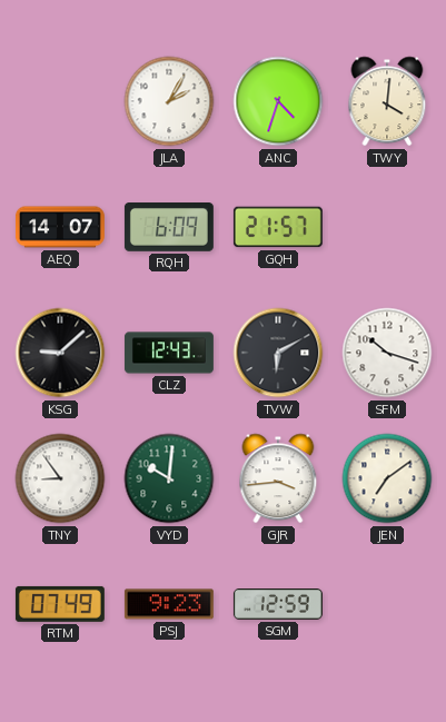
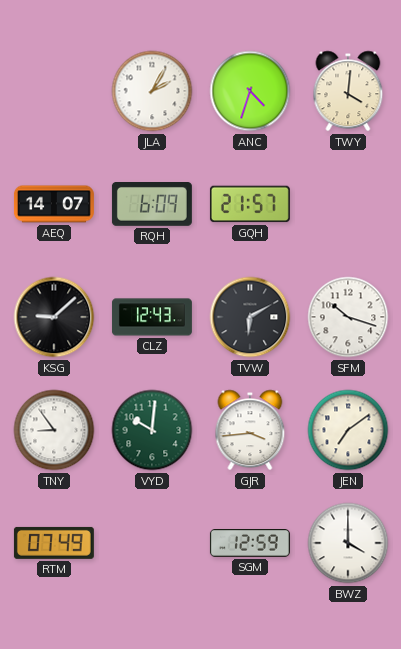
PSJ: 9:23 -> none
BWZ: none -> 4:00
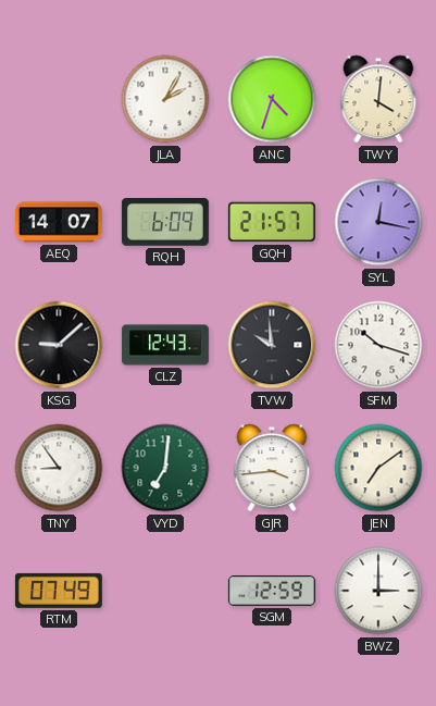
SYL: none -> 12:17
TVW: 6:10 -> 9:59
VYD: 10:01 -> 7:01
BWZ: 4:00 -> 3:00
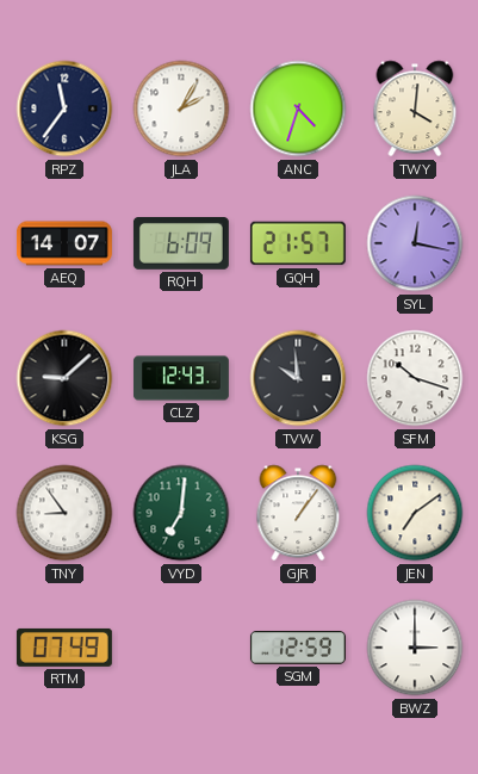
RPZ: none -> 11:36
GJR: 3:44 -> 1:06
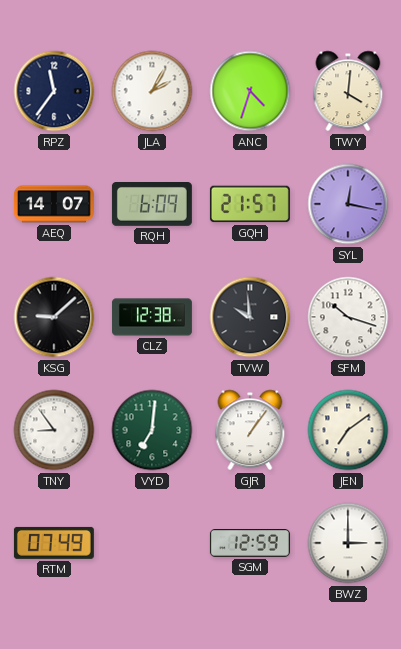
CLZ: 12:43 -> 12:38
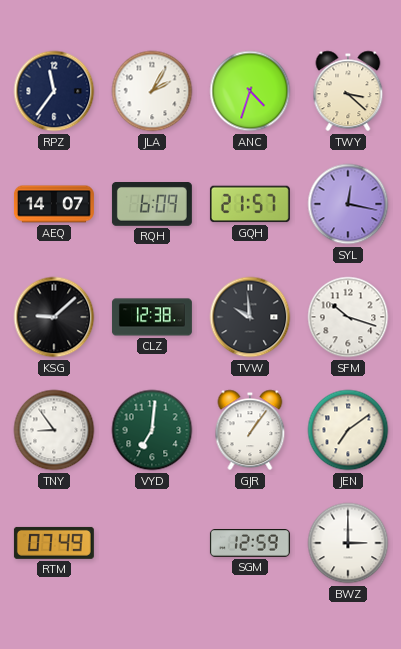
TWY: 4:01 -> 3:22
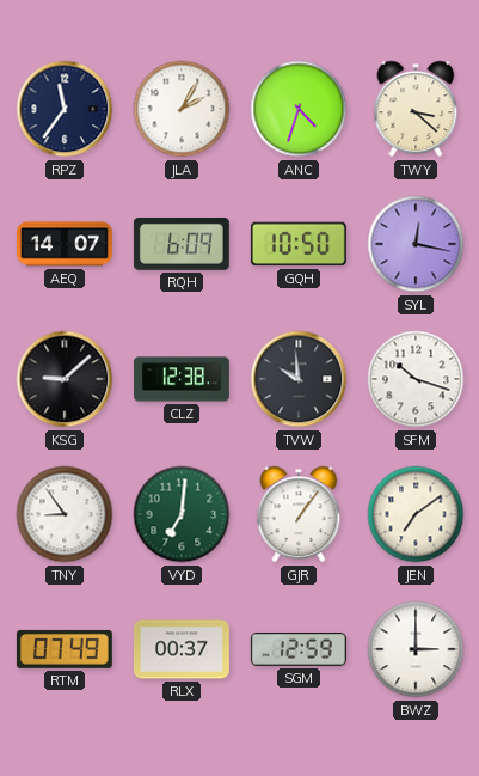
GQH: 21:57 -> 10:50
RLX: none -> 00:37
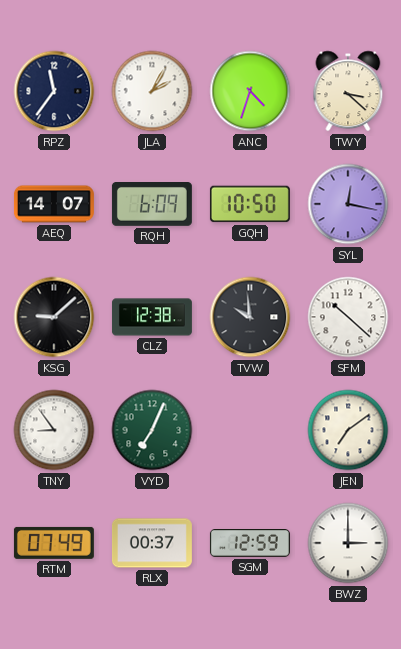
SFM: 10:18 -> 10:22
VYD: 7:01 -> 7:04
GJR: 1:06 -> none
